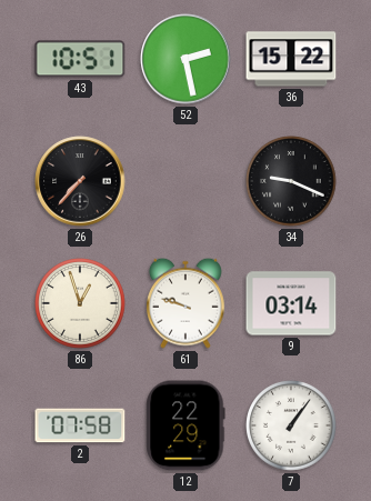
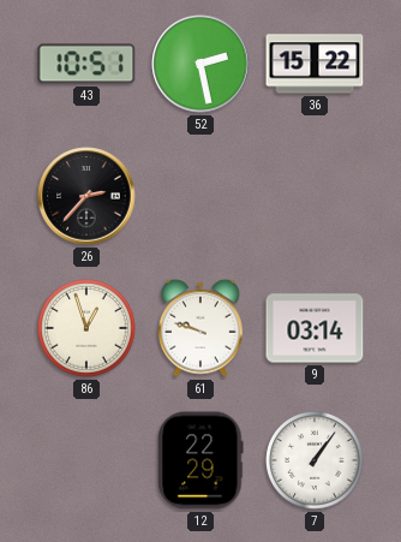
26: 7:37 -> 2:37
34: 9:19 -> none
2: 07:58 -> none
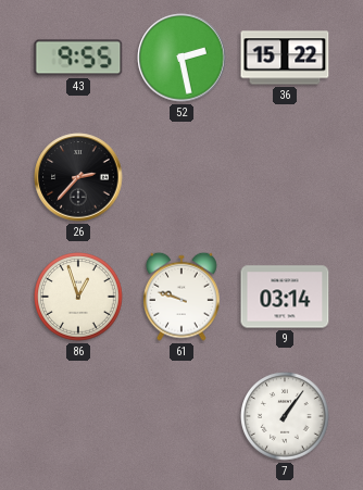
43: 10:51 -> 9:55
12: 22:29 -> none
